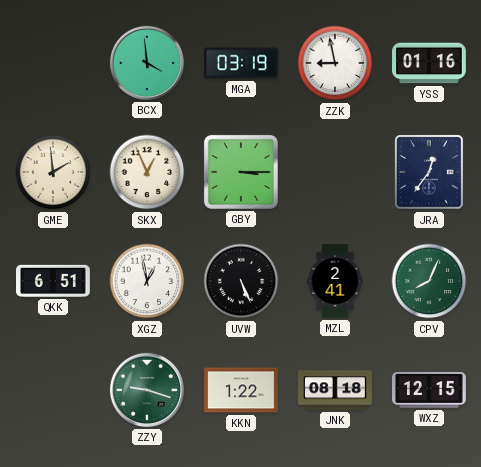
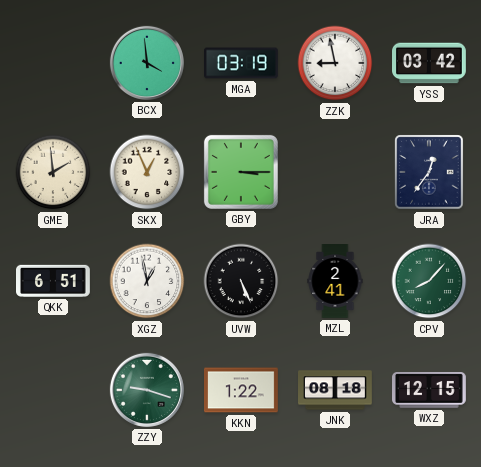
YSS: 01:16 -> 03:42
CPV: 8:04 -> 8:07
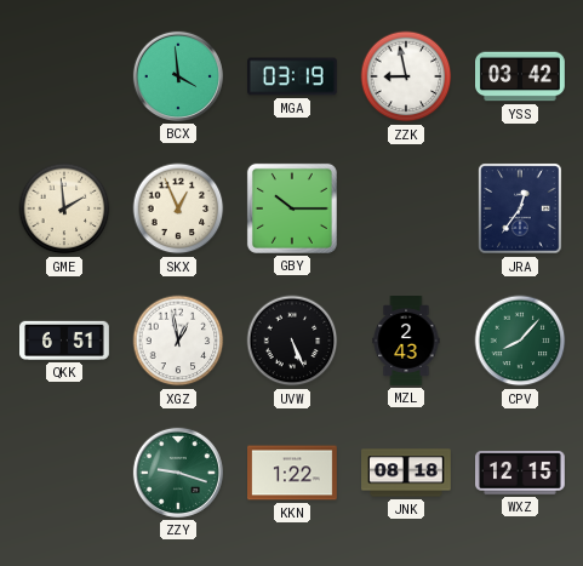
GBY: 3:15 -> 10:15
MZL: 2:41 -> 2:43
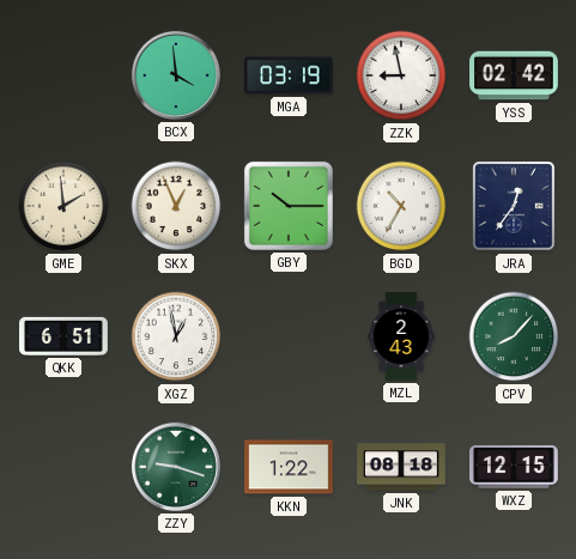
YSS: 03:42 -> 02:42
BGD: none -> 10:35
UVW: 5:26 -> none
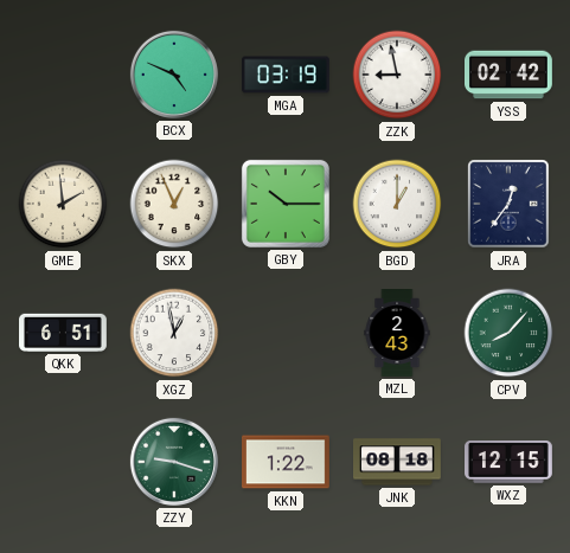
BCX: 3:59 -> 4:49
BGD: 10:35 -> 1:00
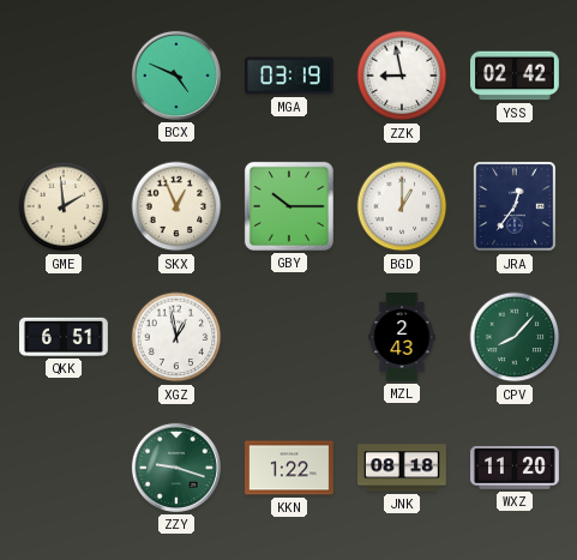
WXZ: 12:15 -> 11:20
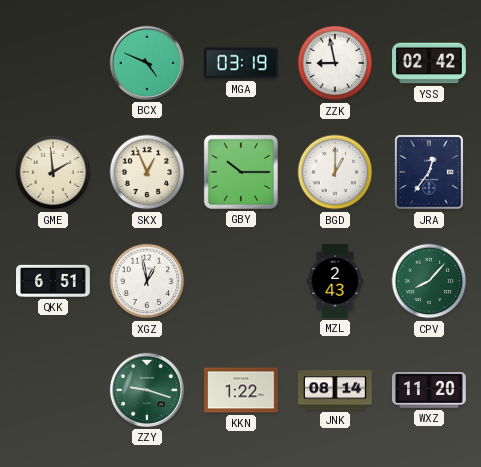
JNK: 08:18 -> 08:14
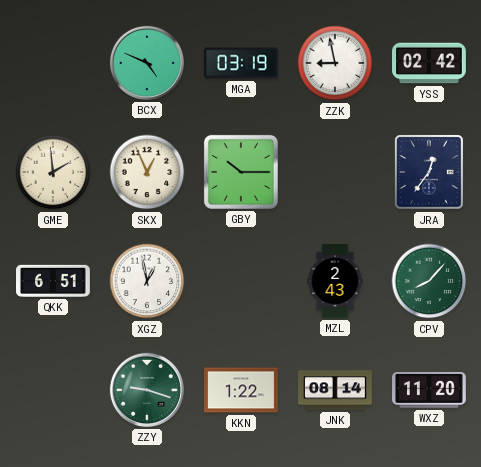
BGD: 1:00 -> none
